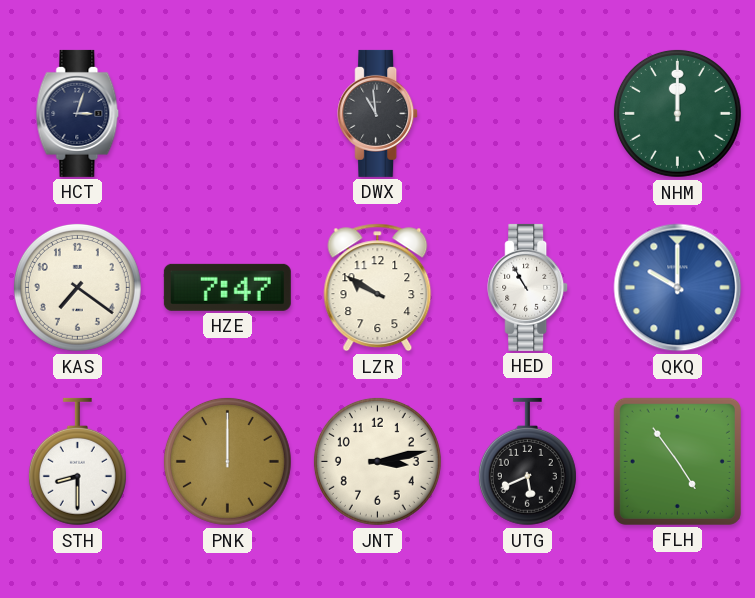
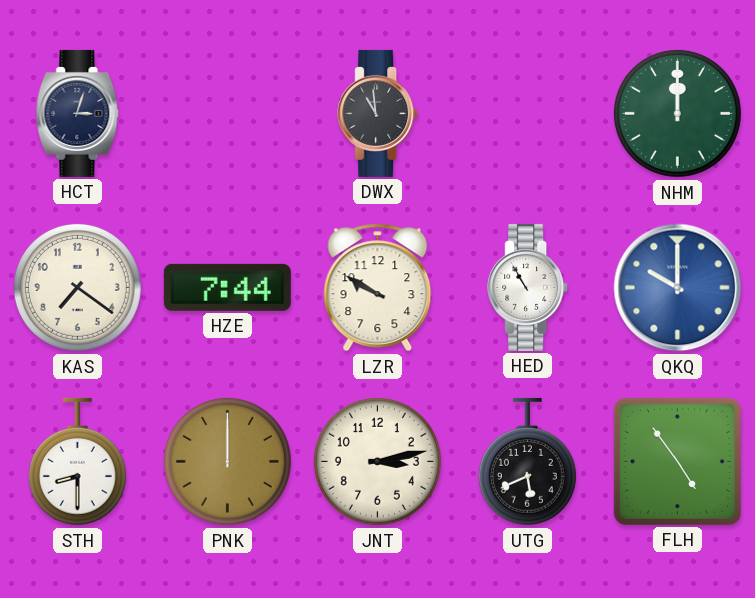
HZE: 7:47 -> 7:44
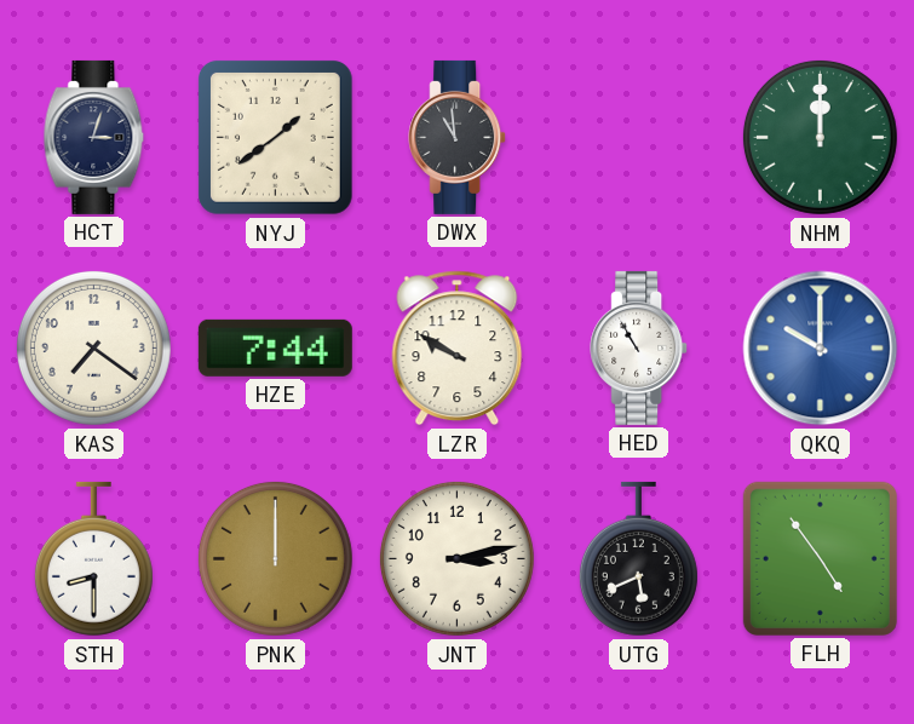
NYJ: none -> 1:39
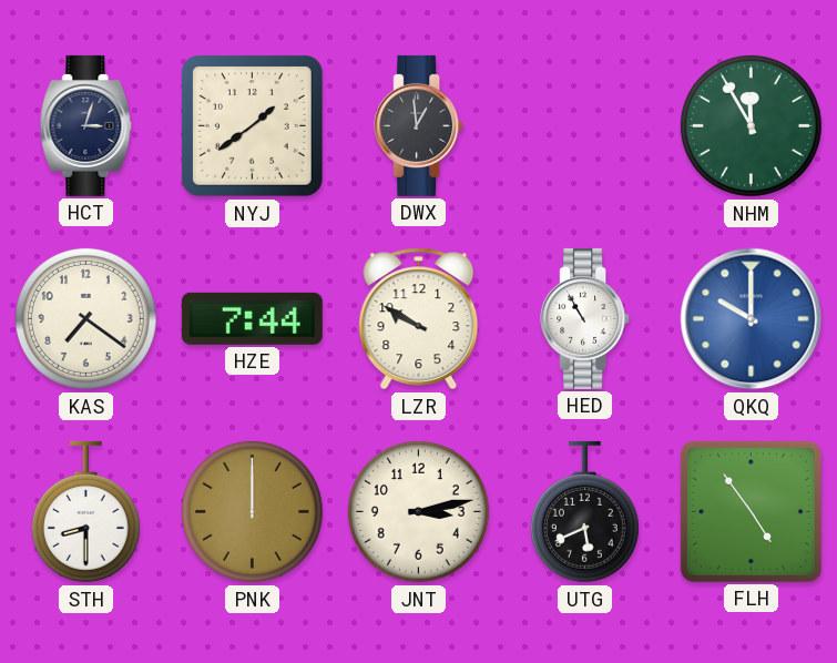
DWX: 10:59 -> 12:59
NHM: 12:00 -> 11:55
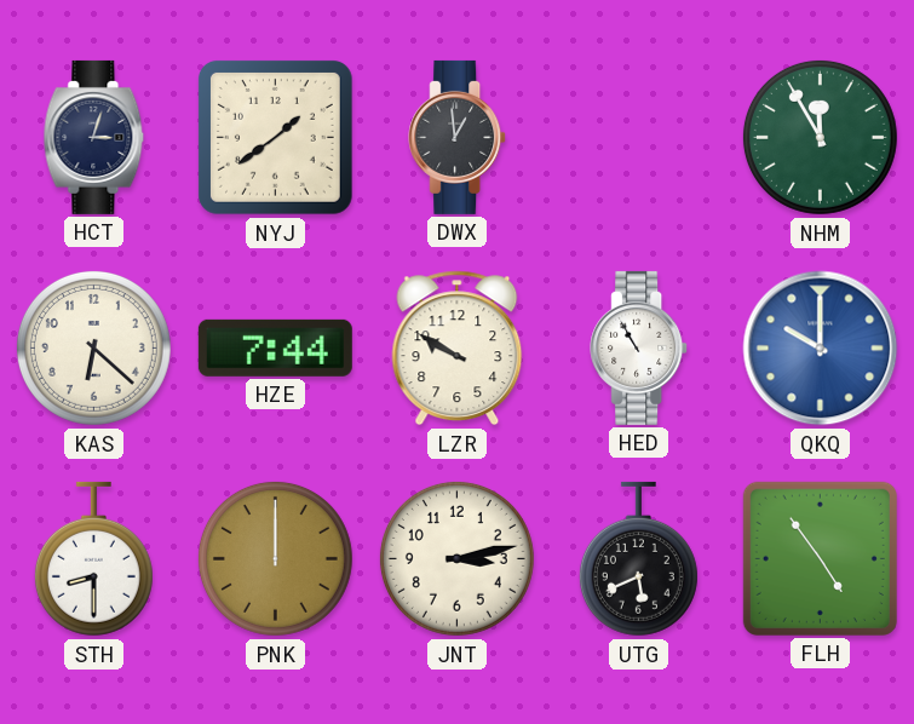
KAS: 7:21 -> 6:22
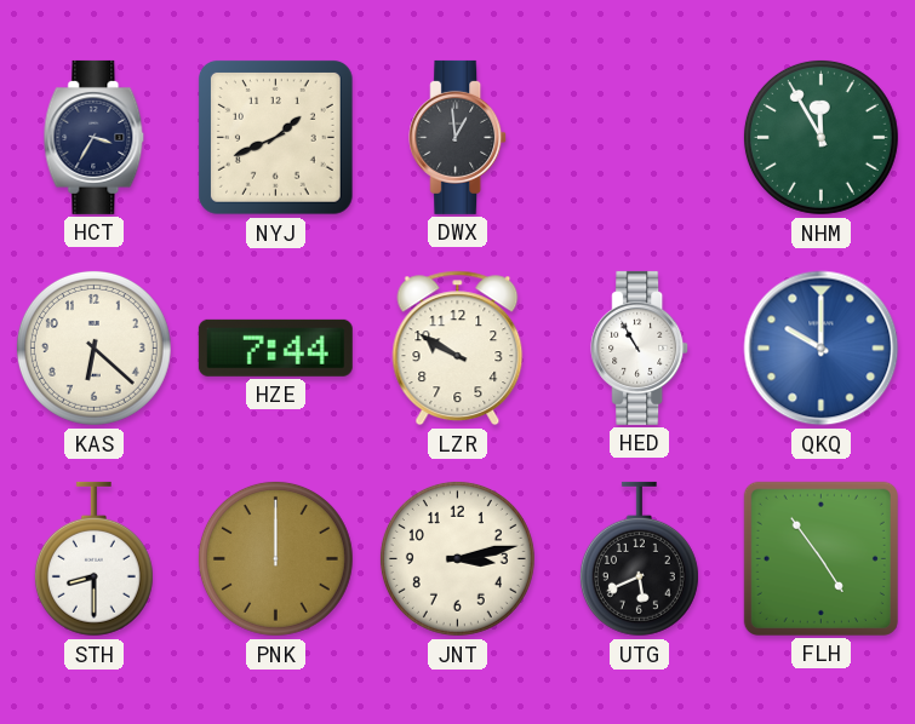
HCT: 3:03 -> 3:35
NYJ: 1:39 -> 1:41
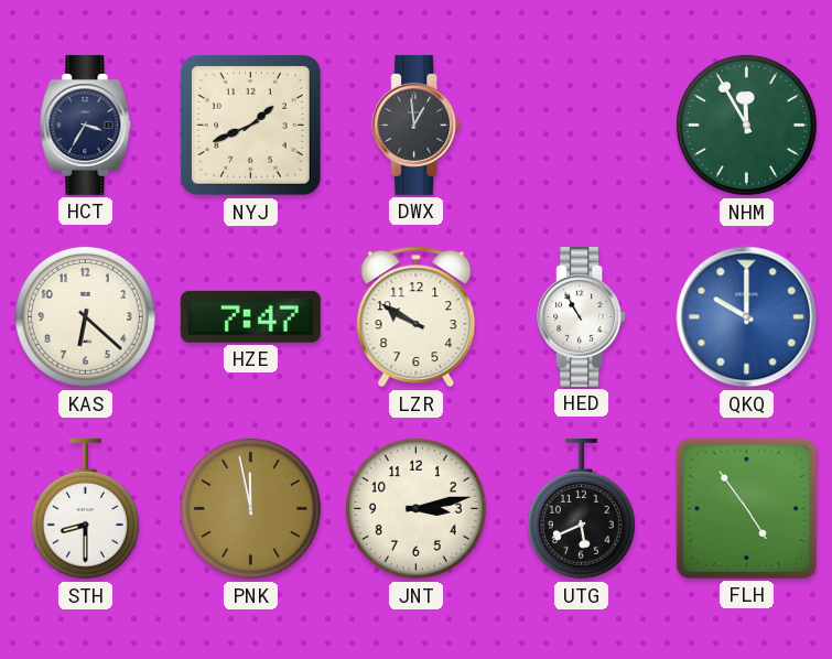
HZE: 7:44 -> 7:47
PNK: 12:00 -> 11:58
